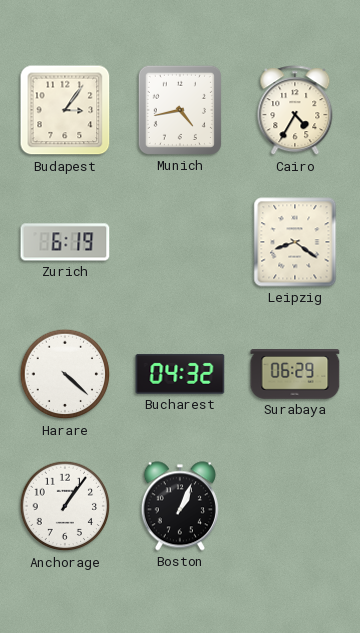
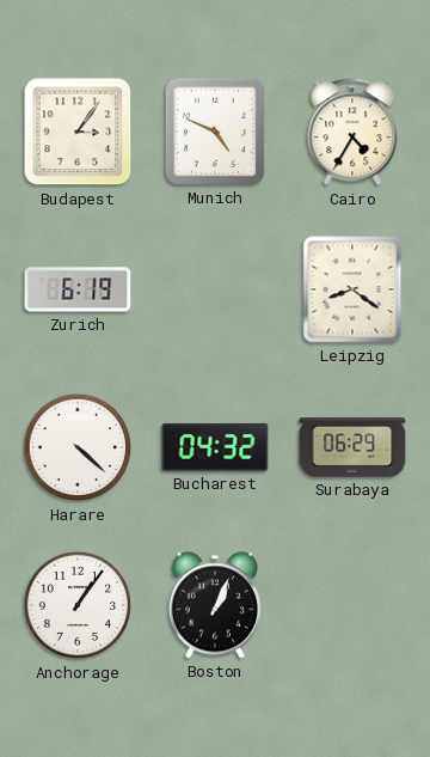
Munich: 4:43 -> 4:49
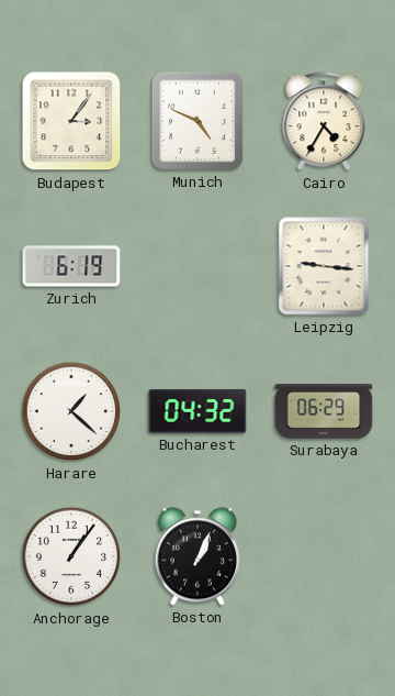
Leipzig: 8:21 -> 9:16
Harare: 4:22 -> 1:22
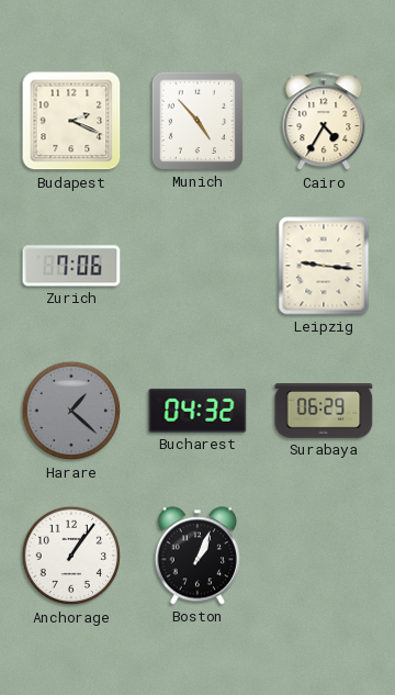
Budapest: 3:06 -> 2:19
Munich: 4:49 -> 4:53
Zurich: 6:19 -> 7:06
Harare dial: white -> grey
